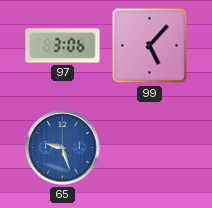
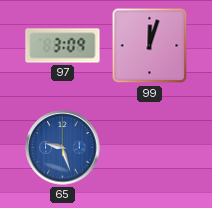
97: 3:06 -> 3:09
99: 5:07 -> 12:03
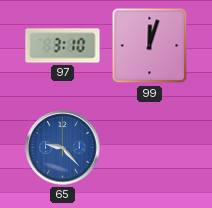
97: 3:09 -> 3:10
65: 9:27 -> 9:23
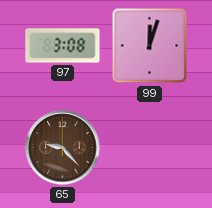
97: 3:10 -> 3:08
65 dial: blue -> brown
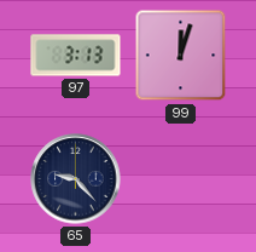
97: 3:08 -> 3:13
65 dial: brown -> navy
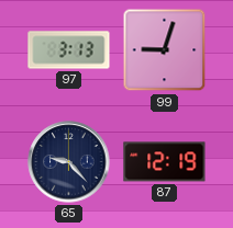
99: 12:03 -> 9:03
87: none -> 12:19
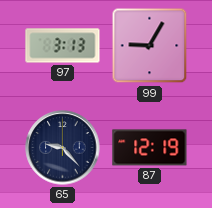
99: 9:03 -> 9:05
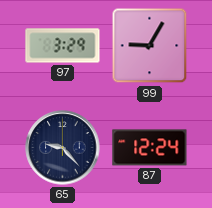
97: 3:13 -> 3:29
87: 12:19 -> 12:24
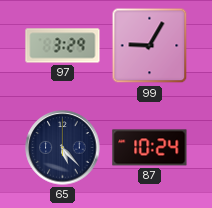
65: 9:23 -> 5:23
87: 12:24 -> 10:24
